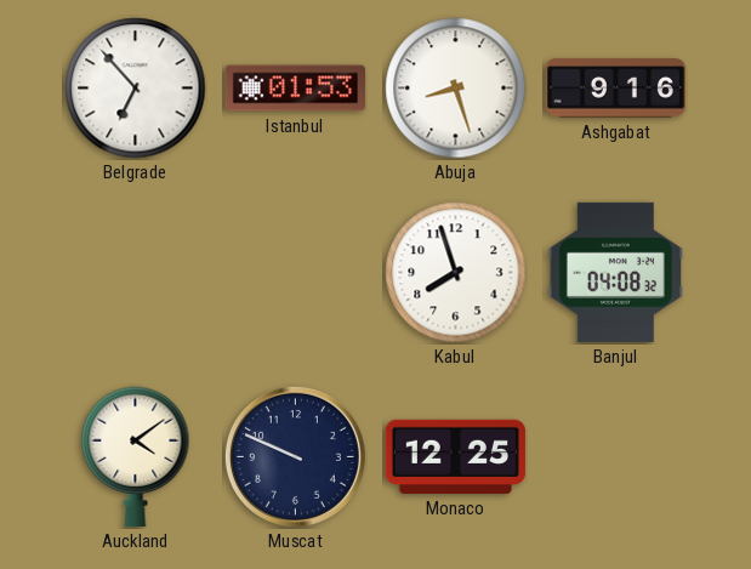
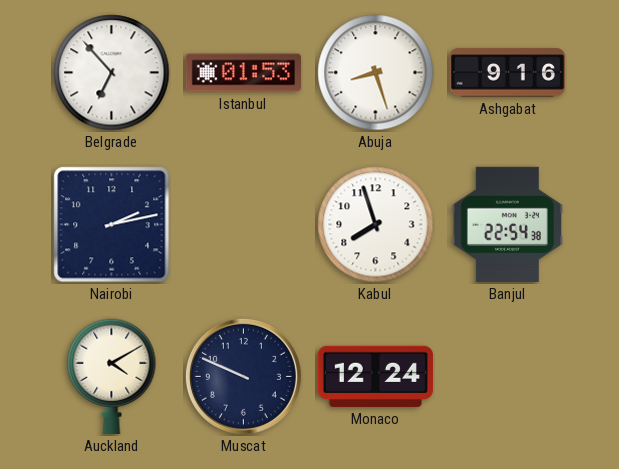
Nairobi: none -> 2:13
Banjul: 04:08 -> 22:54
Auckland: 4:09 -> 4:10
Monaco: 12:25 -> 12:24
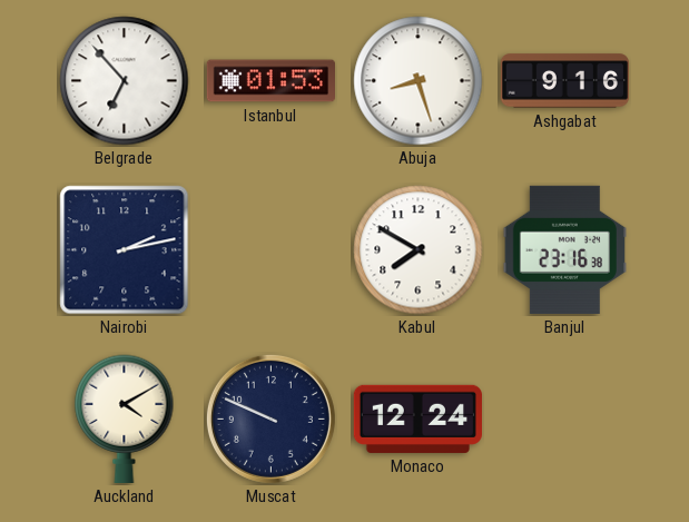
Kabul: 7:57 -> 7:50
Banjul: 22:54 -> 23:16
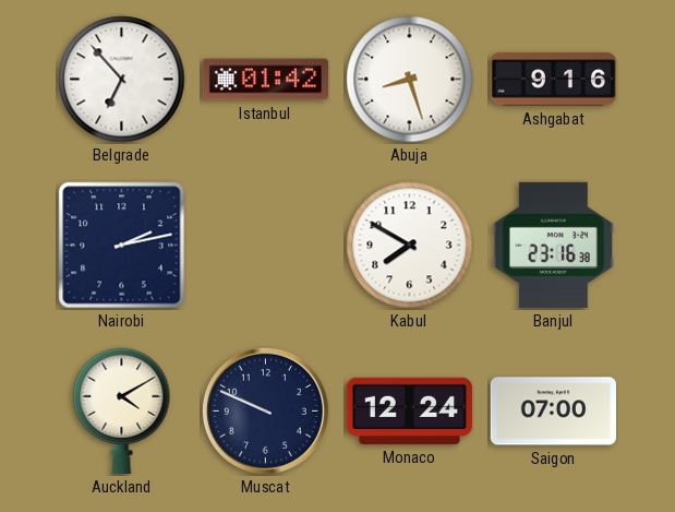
Istanbul: 01:53 -> 01:42
Saigon: none -> 07:00
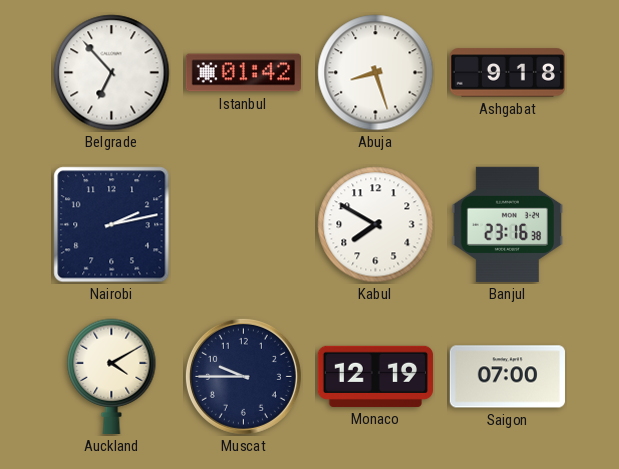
Ashgabat: 9:16 -> 9:18
Muscat: 9:49 -> 9:45
Monaco: 12:24 -> 12:19
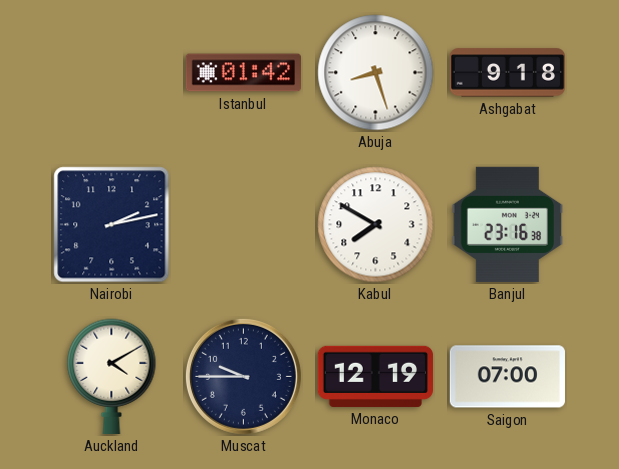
Belgrade: 6:53 -> none
